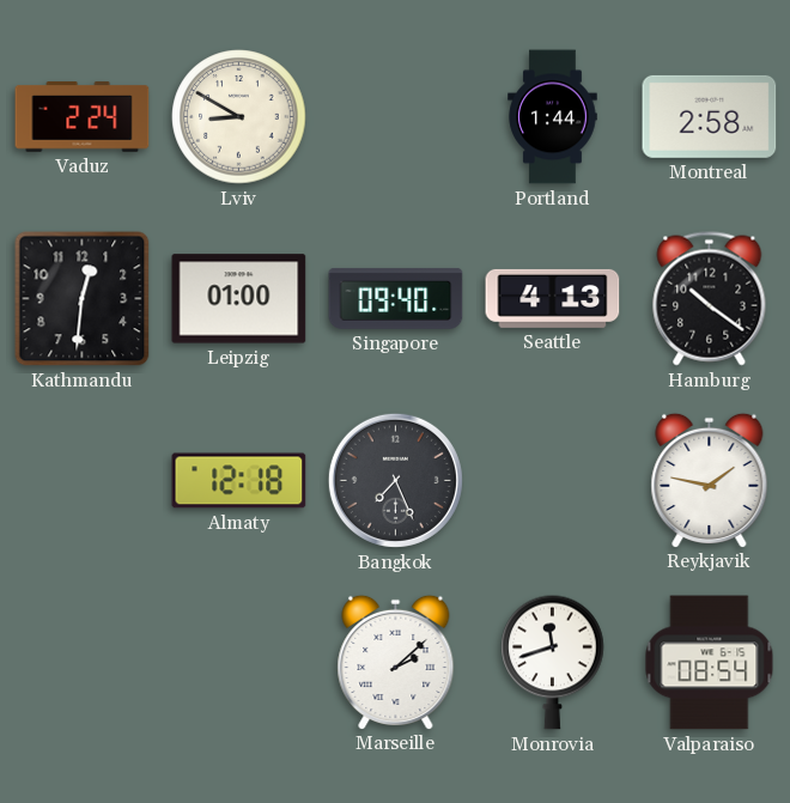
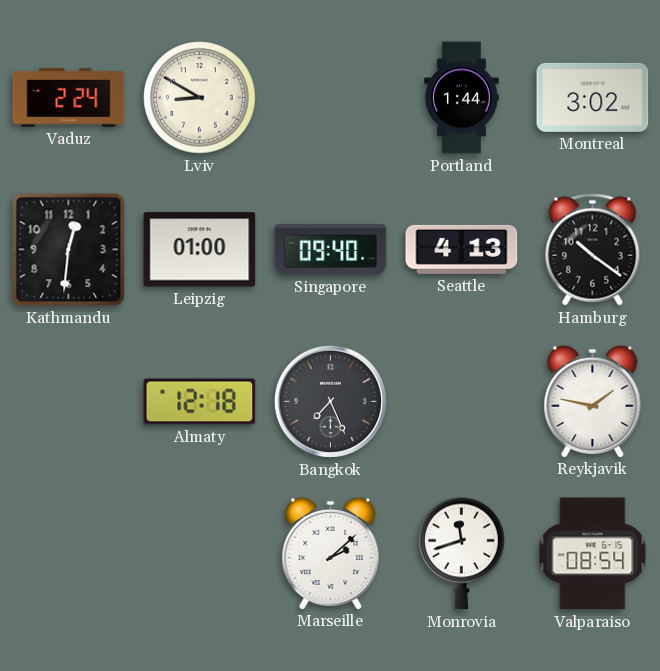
Montreal: 2:58 -> 3:02
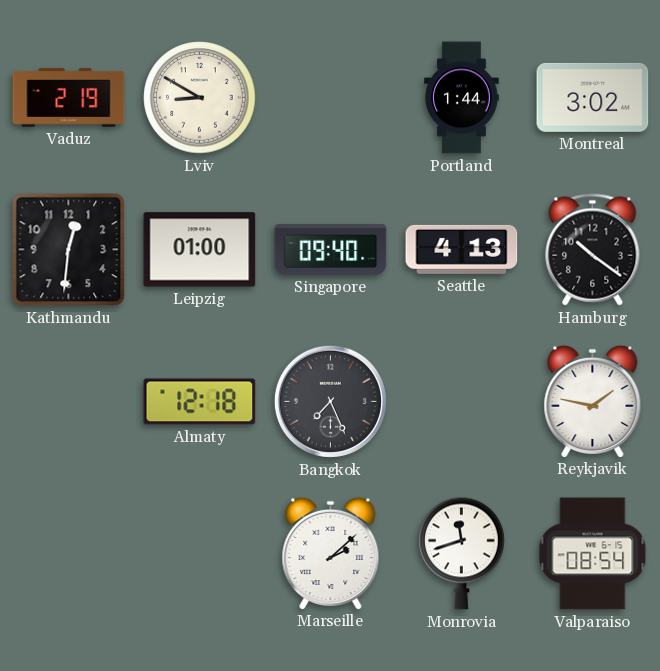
Vaduz: 2:24 -> 2:19
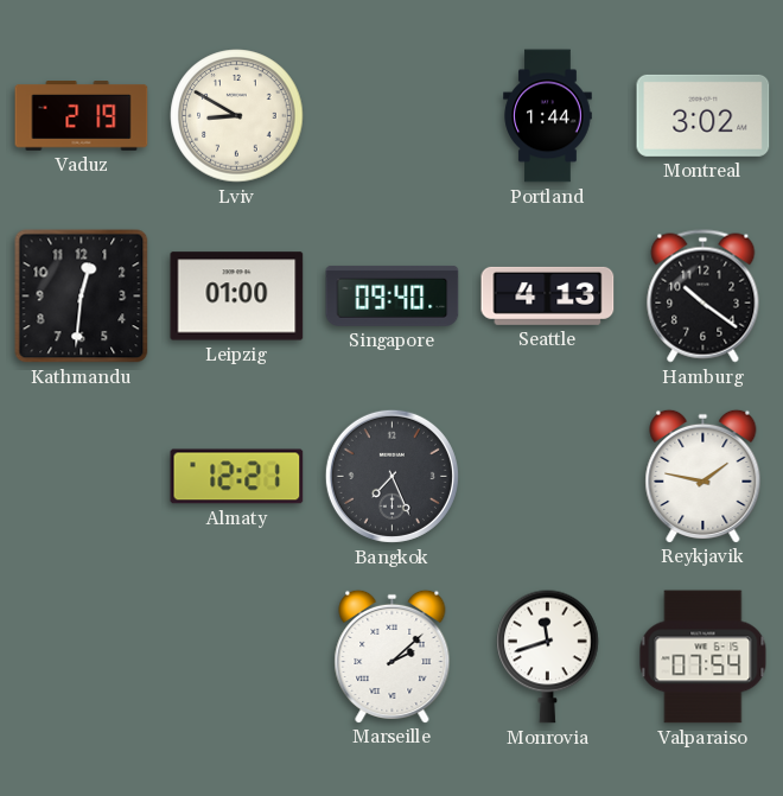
Almaty: 12:18 -> 12:21
Valparaiso: 08:54 -> 07:54
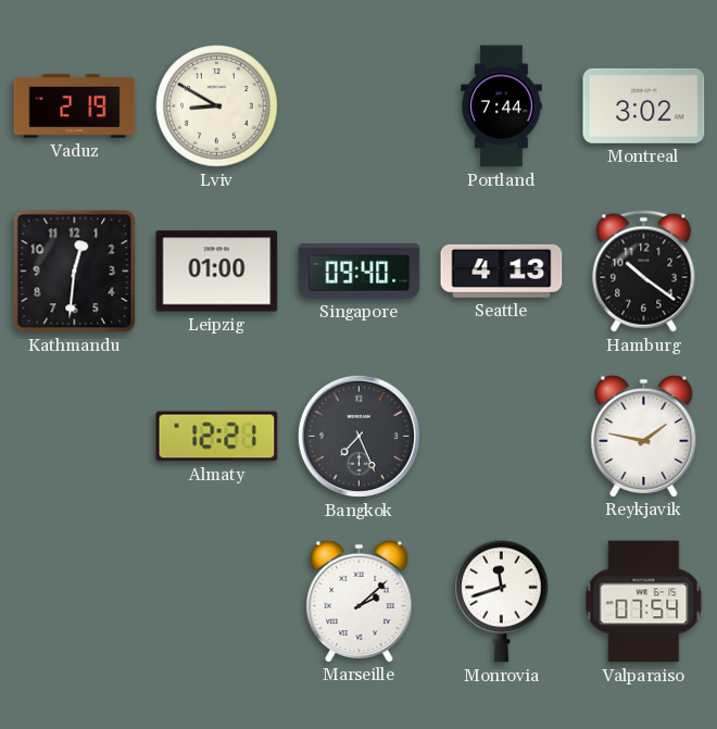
Portland: 1:44 -> 7:44
